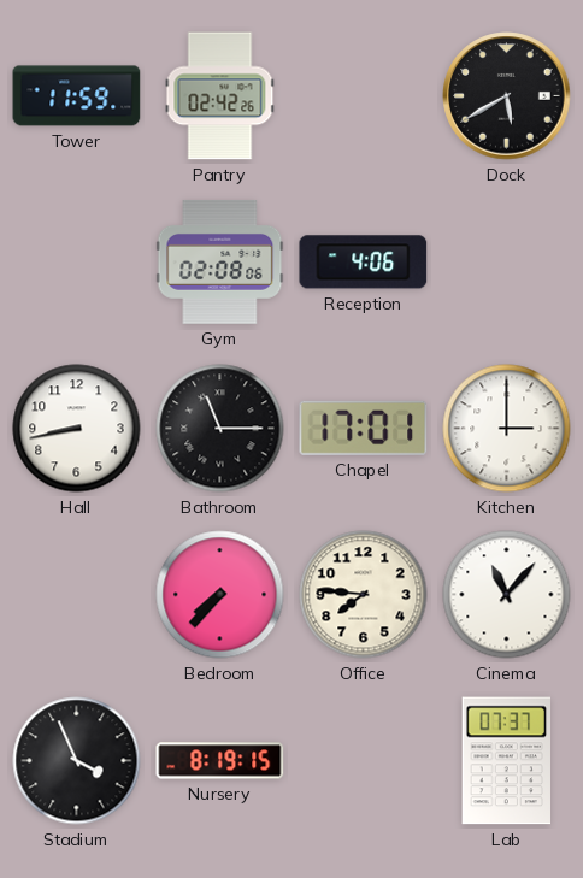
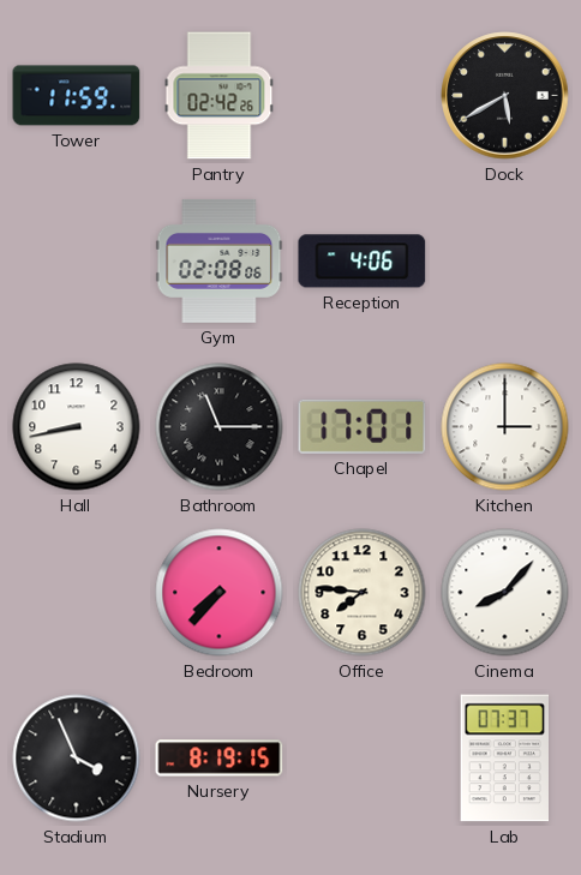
Cinema: 11:07 -> 8:07
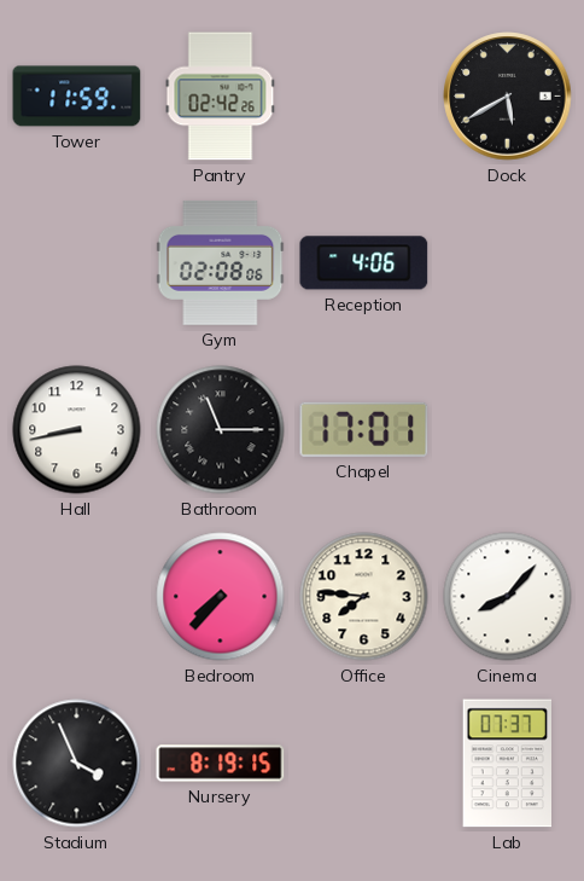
Kitchen: 3:00 -> none
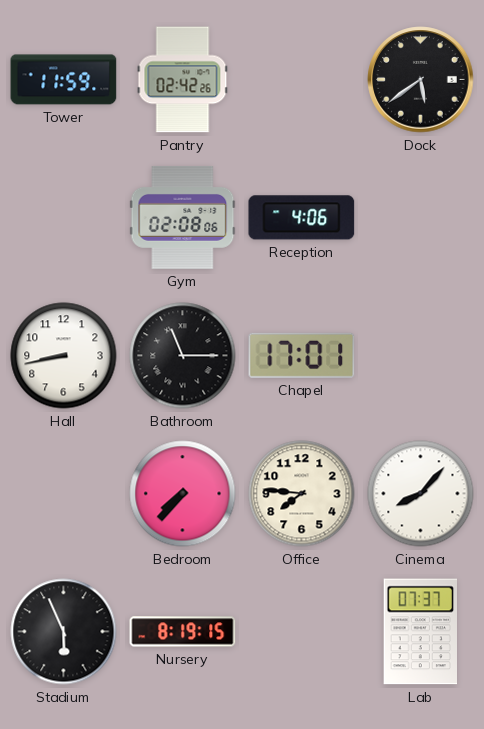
Dock: 5:40 -> 5:39
Stadium: 3:56 -> 5:56
